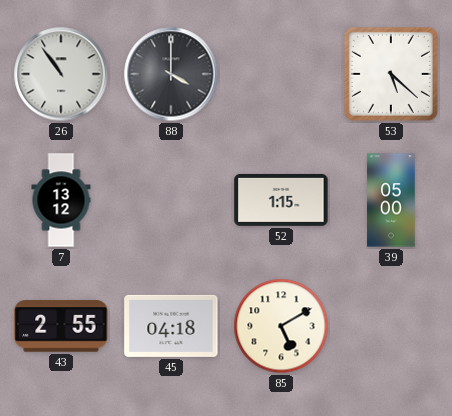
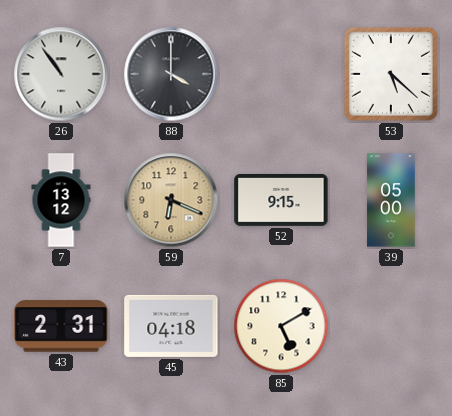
59: none -> 6:19
52: 1:15 -> 9:15
43: 2:55 -> 2:31
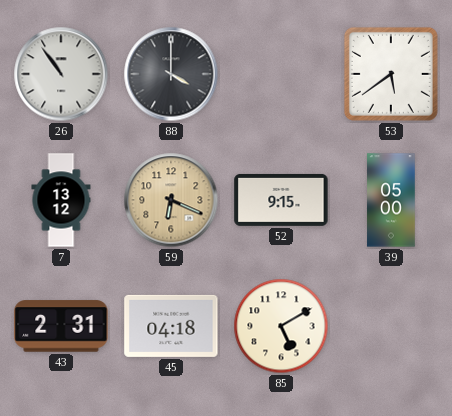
53: 5:22 -> 5:39
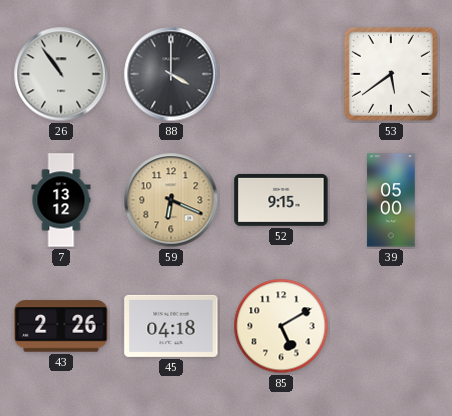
43: 2:31 -> 2:26
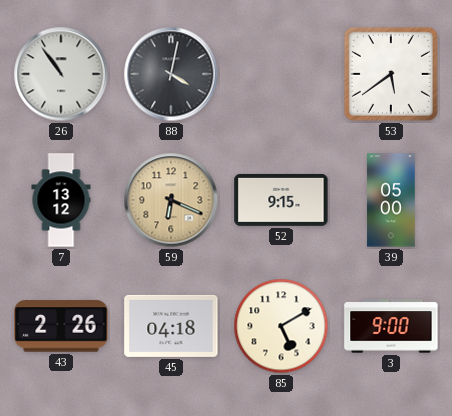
88: 4:00 -> 4:02
3: none -> 9:00
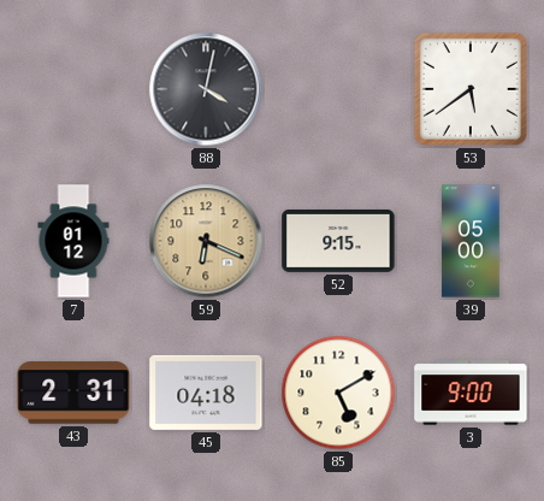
26: 10:54 -> none
7: 13:12 -> 01:12
43: 2:26 -> 2:31
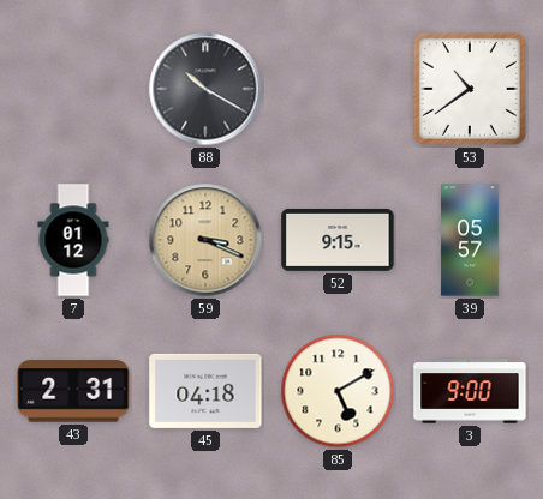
88: 4:02 -> 10:20
53: 5:39 -> 10:39
59: 6:19 -> 3:19
39: 05:00 -> 05:57
